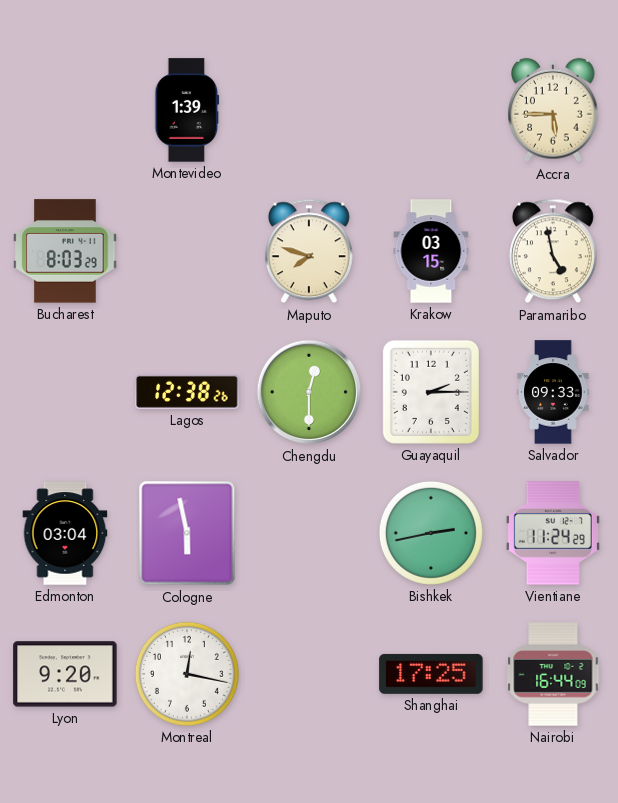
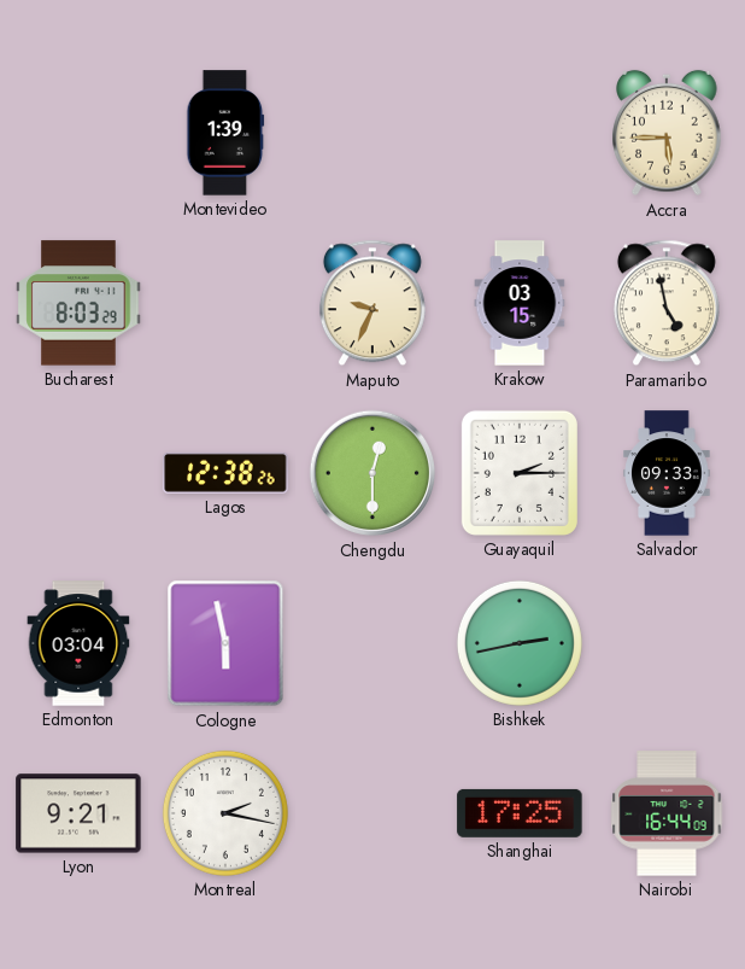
Maputo: 7:48 -> 9:34
Vientiane: 11:24 -> none
Lyon: 9:20 -> 9:21
Montreal: 12:17 -> 2:17
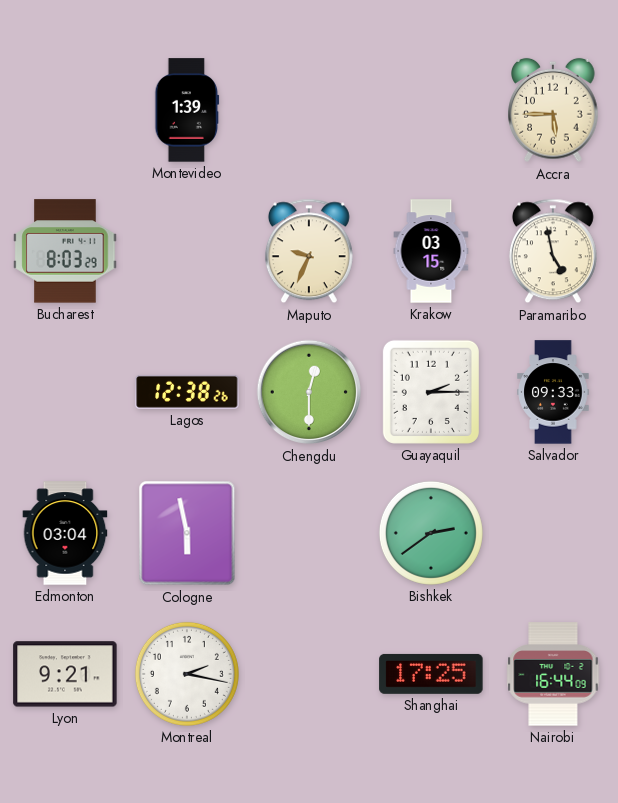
Bishkek: 2:43 -> 2:39
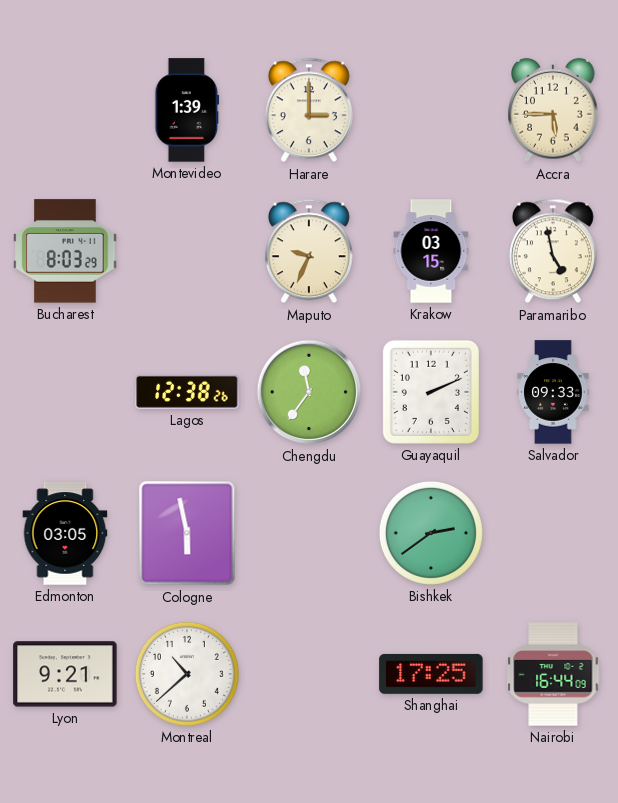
Harare: none -> 3:00
Chengdu: 12:30 -> 11:36
Guayaquil: 2:15 -> 2:11
Edmonton: 03:04 -> 03:05
Montreal: 2:17 -> 10:38
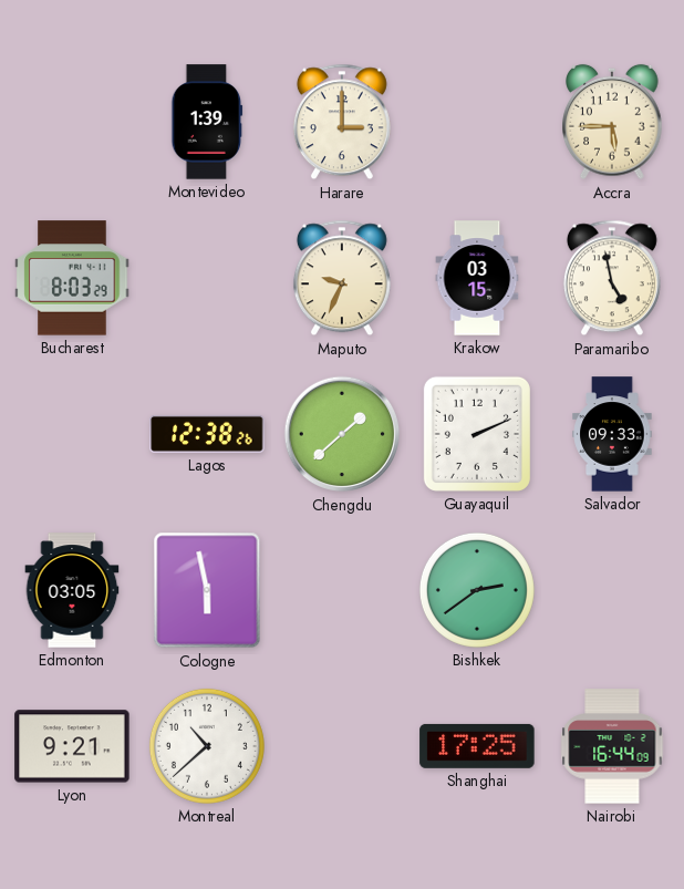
Chengdu: 11:36 -> 1:38
